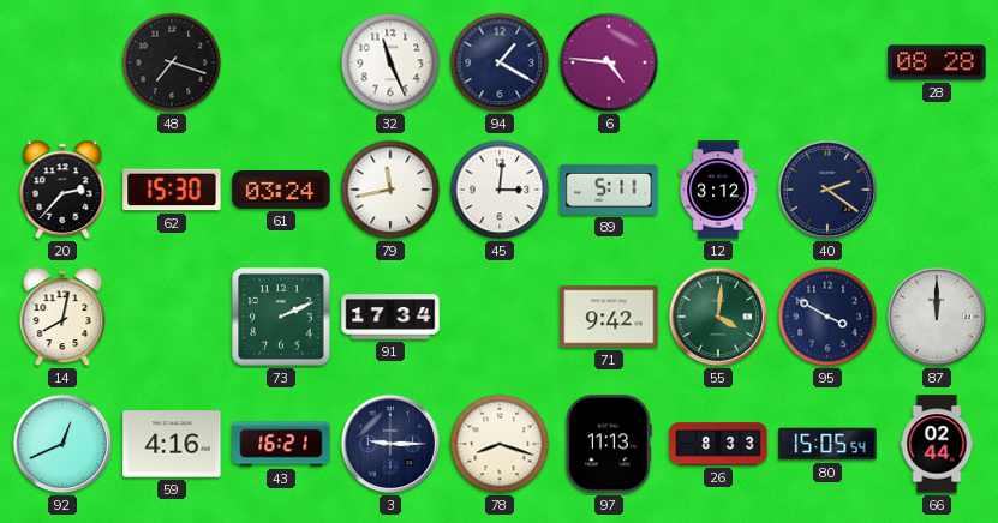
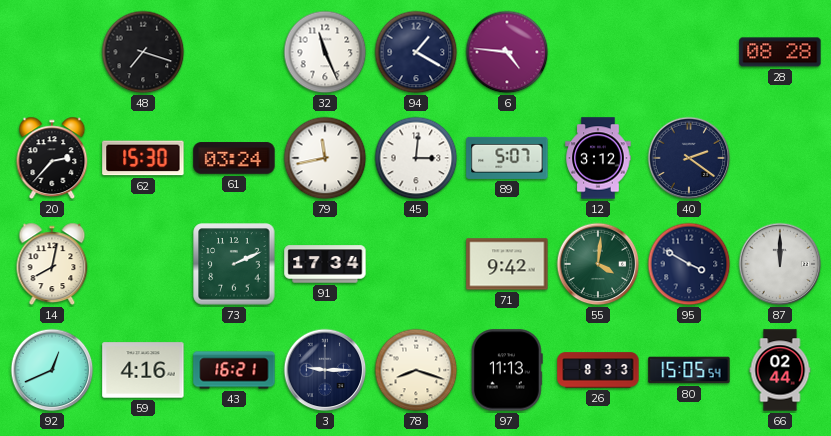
89: 5:11 -> 5:07
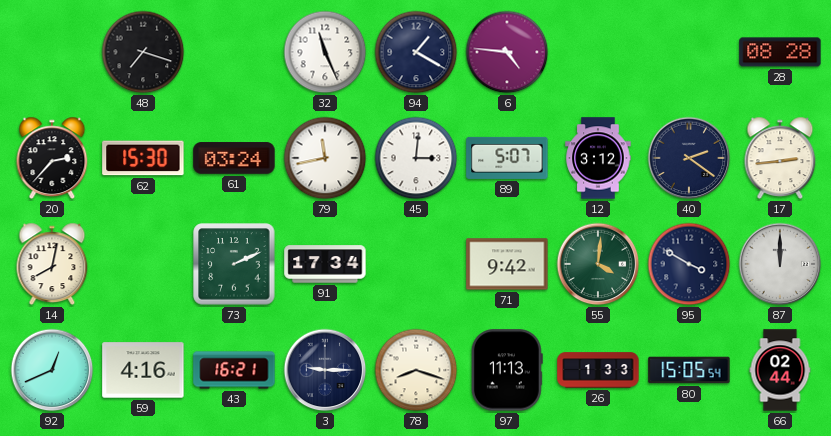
17: none -> 2:44
26: 8:33 -> 1:33
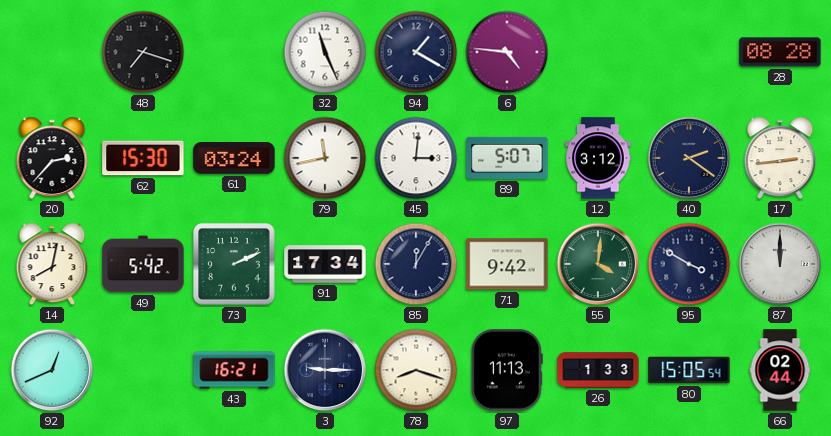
49: none -> 5:42
85: none -> 12:05
59: 4:16 -> none
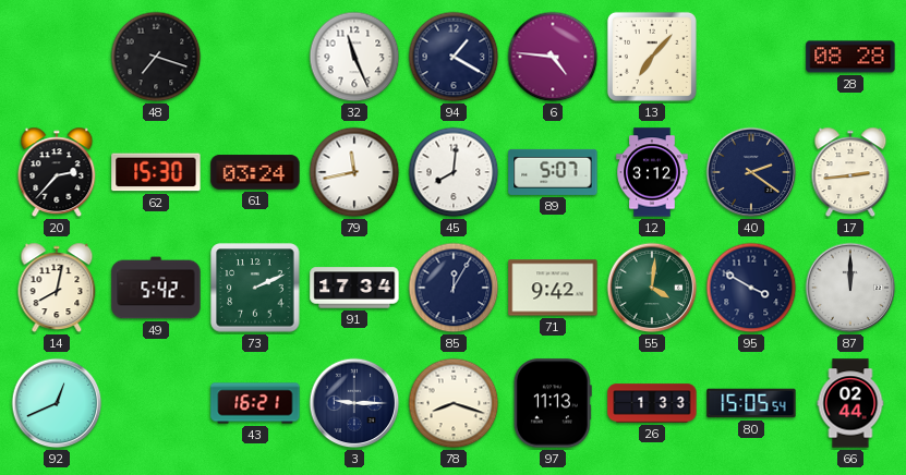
13: none -> 7:07
45: 3:01 -> 8:01
